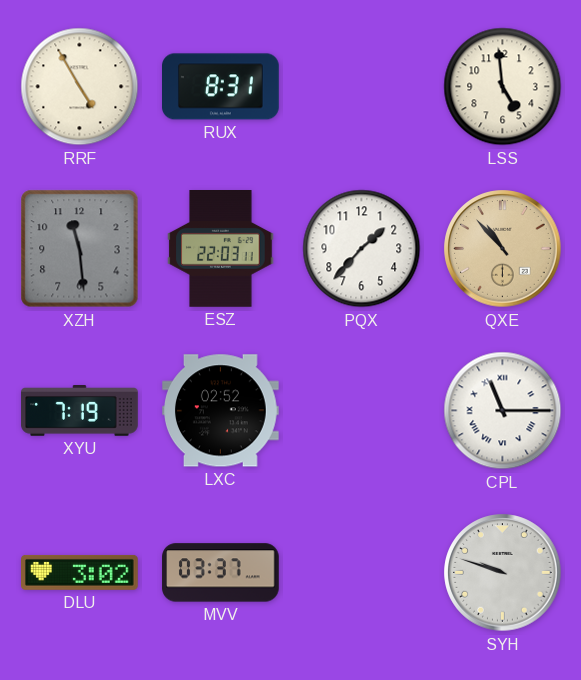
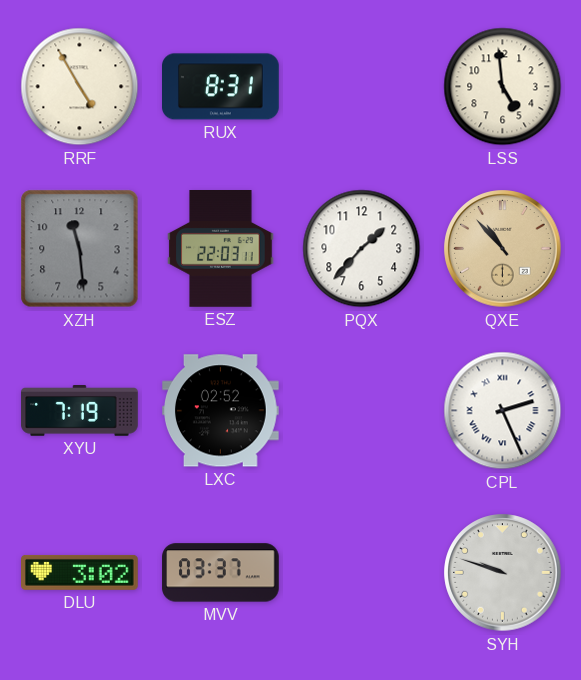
CPL: 11:15 -> 2:26
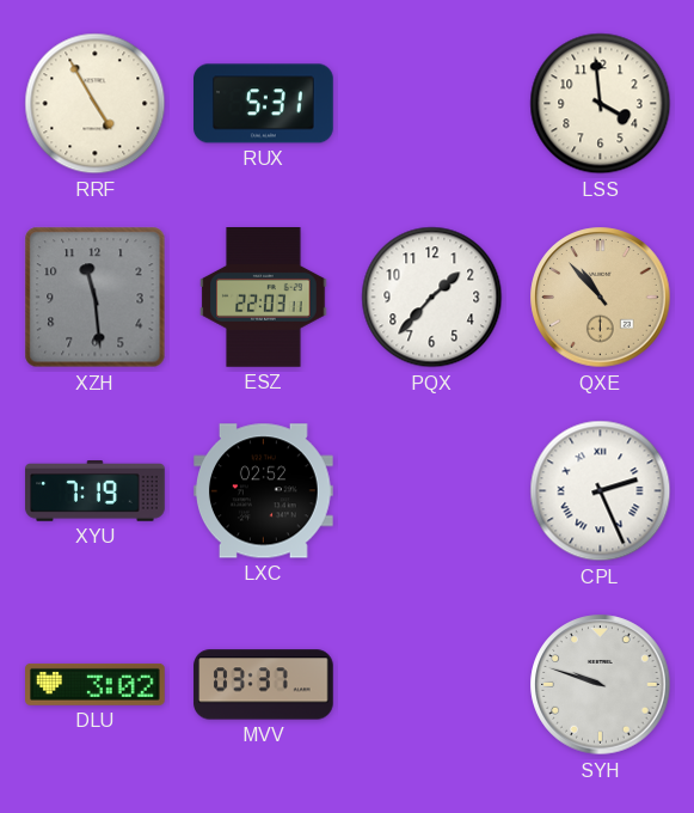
RUX: 8:31 -> 5:31
LSS: 4:59 -> 3:59
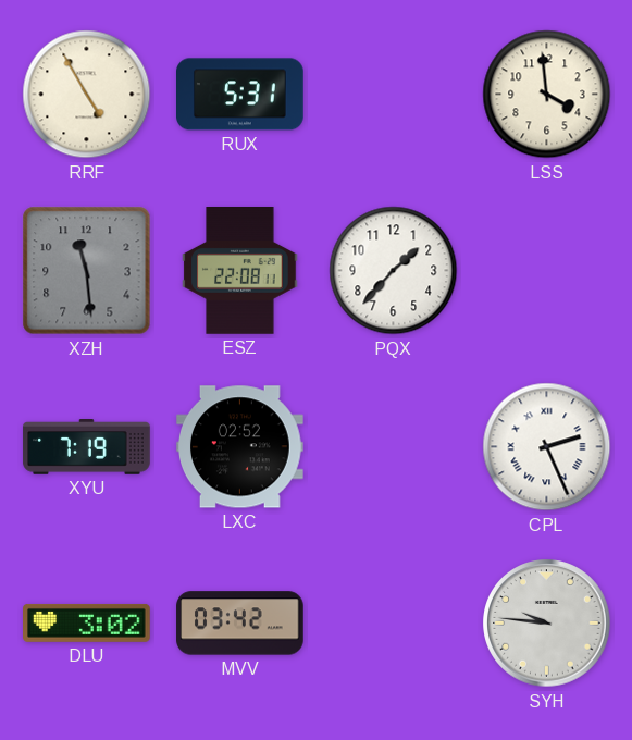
ESZ: 22:03 -> 22:08
QXE: 10:53 -> none
MVV: 03:37 -> 03:42
SYH: 9:48 -> 9:46
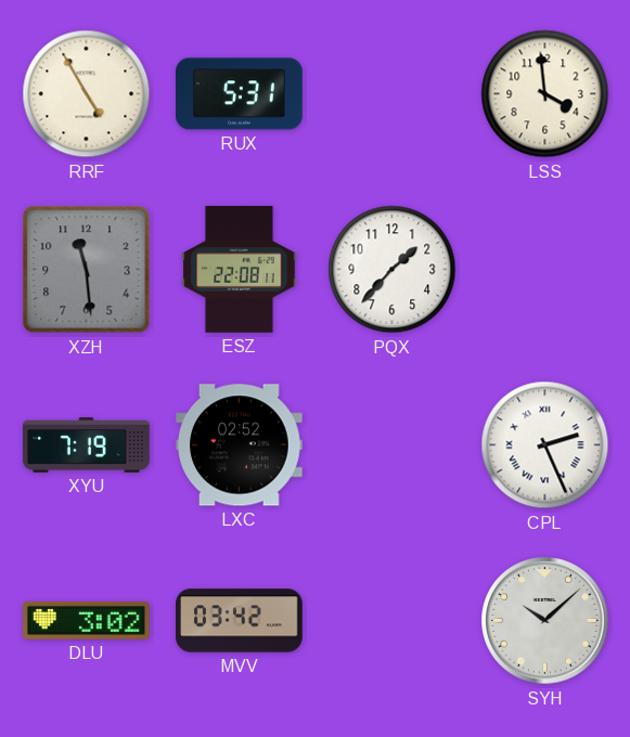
SYH: 9:46 -> 10:08
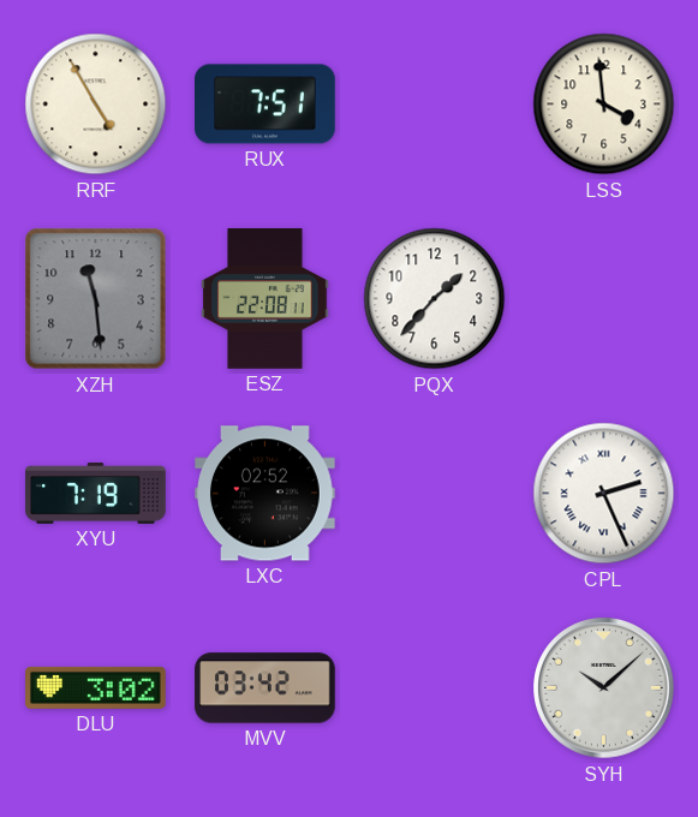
RUX: 5:31 -> 7:51
